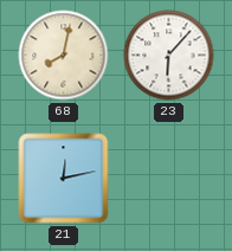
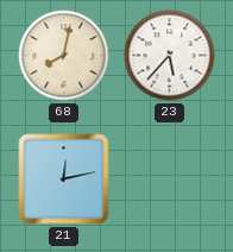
23: 6:07 -> 5:37
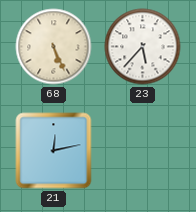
68: 8:02 -> 5:26
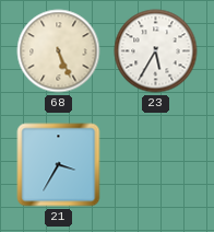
23: 5:37 -> 5:35
21: 12:13 -> 3:35
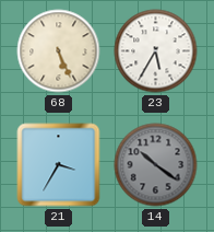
14: none -> 10:21
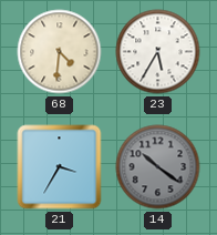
68: 5:26 -> 4:31
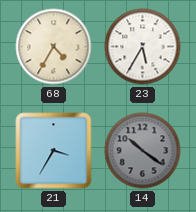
68: 4:31 -> 4:35
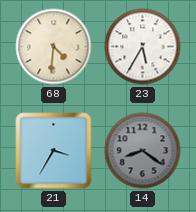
68: 4:35 -> 4:31
14: 10:21 -> 8:21
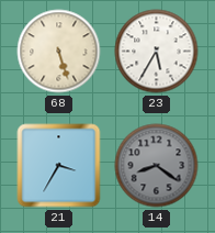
68: 4:31 -> 5:27
